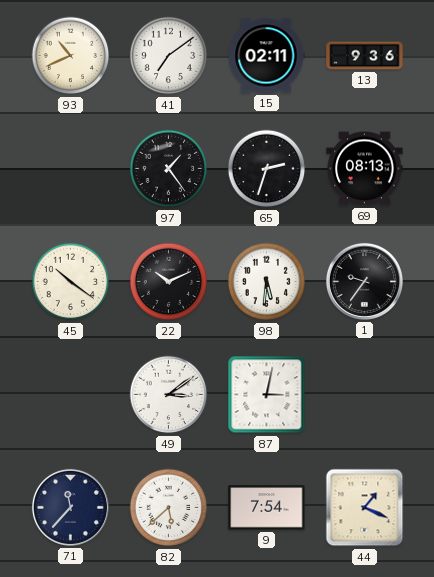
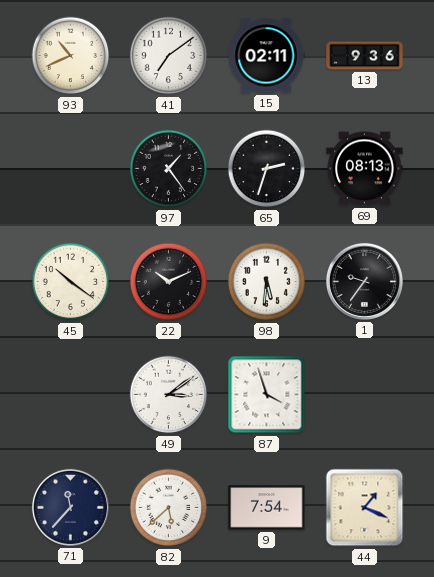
87: 3:02 -> 3:57
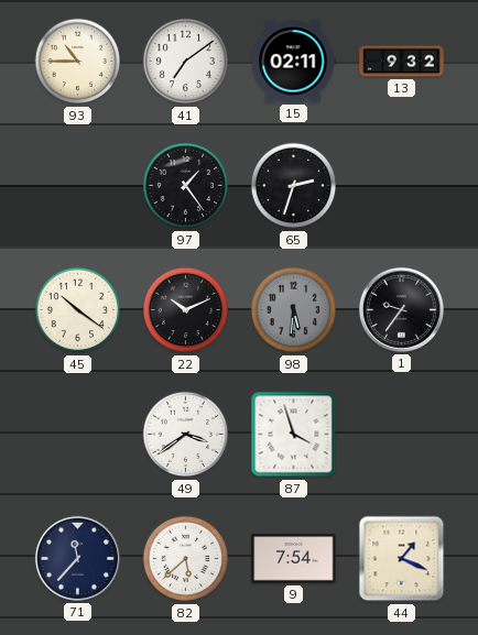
93: 10:41 -> 10:45
13: 9:36 -> 9:32
69: 08:13 -> none
98 dial: white -> grey
49: 3:09 -> 3:39
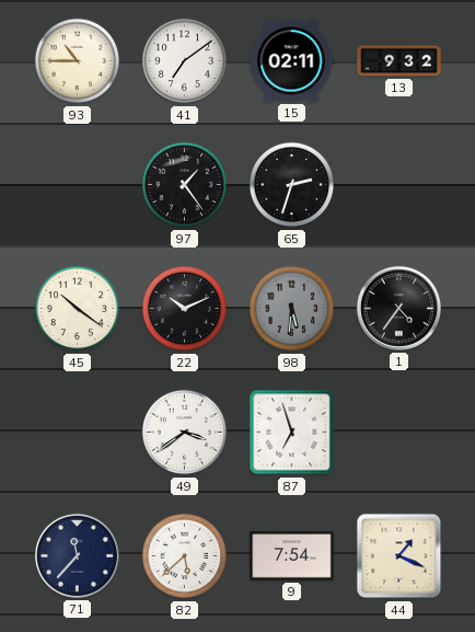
1: 9:36 -> 4:36
87: 3:57 -> 6:57
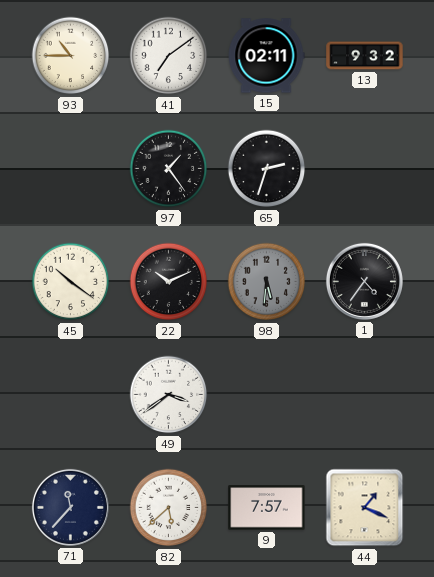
87: 6:57 -> none
9: 7:54 -> 7:57
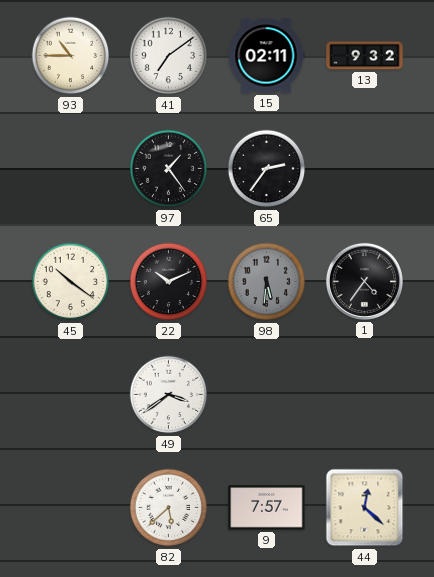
65: 2:33 -> 2:36
71: 11:37 -> none
44: 1:19 -> 12:22
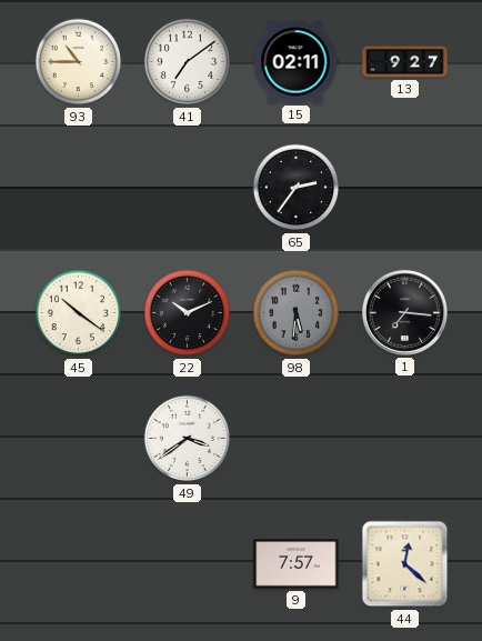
13: 9:32 -> 9:27
97: 1:24 -> none
1: 4:36 -> 7:16
82: 5:38 -> none
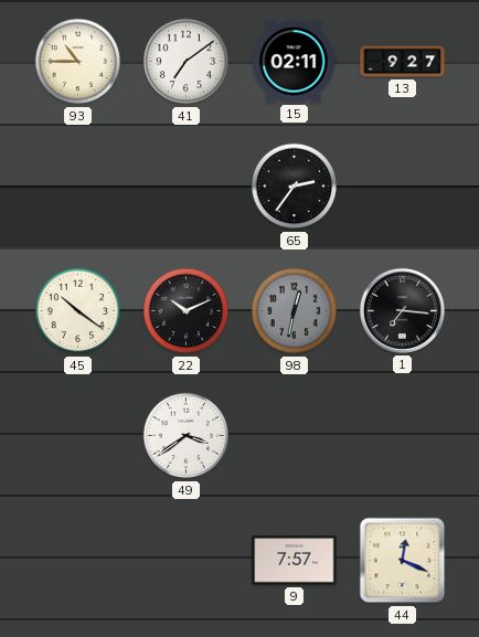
98: 5:31 -> 12:32
44: 12:22 -> 12:19
